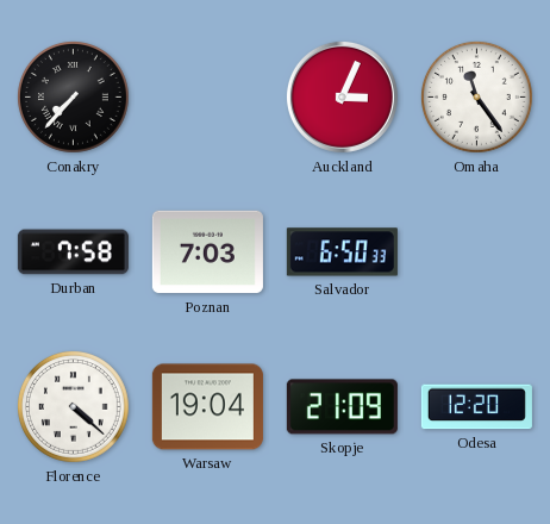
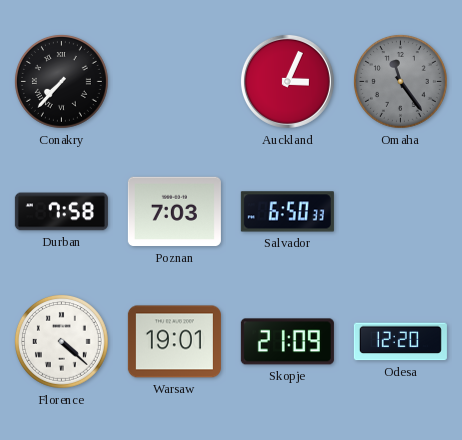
Omaha dial: white -> grey
Warsaw: 19:04 -> 19:01
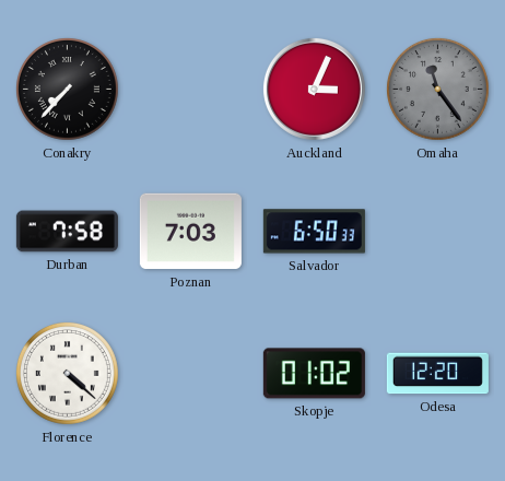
Warsaw: 19:01 -> none
Skopje: 21:09 -> 01:02
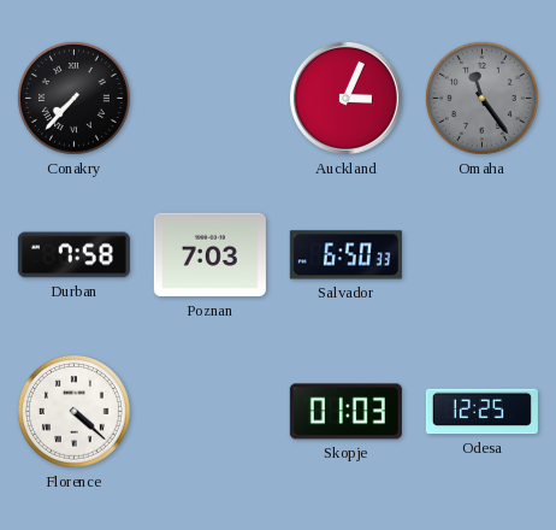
Skopje: 01:02 -> 01:03
Odesa: 12:20 -> 12:25
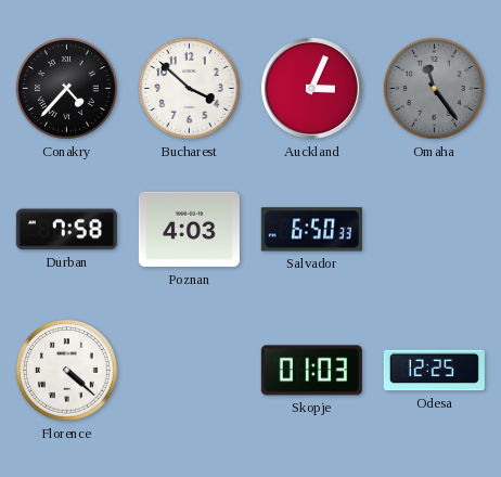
Conakry: 7:37 -> 4:37
Bucharest: none -> 3:52
Poznan: 7:03 -> 4:03
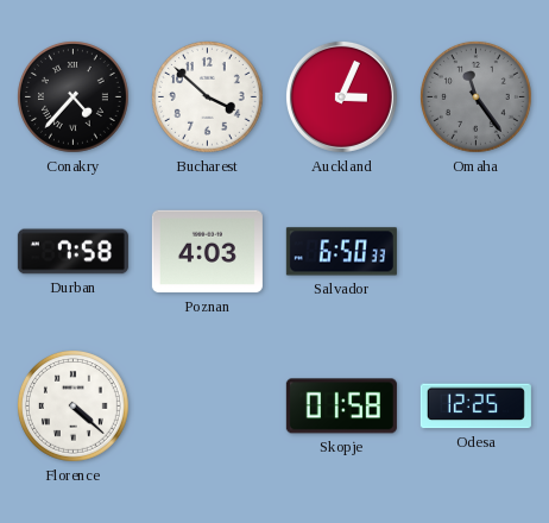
Skopje: 01:03 -> 01:58
